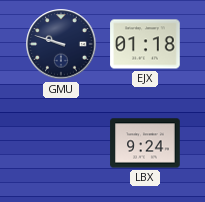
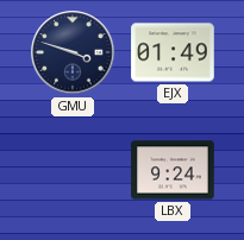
GMU: 9:48 -> 3:48
EJX: 01:18 -> 01:49
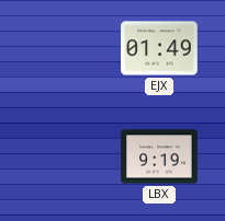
GMU: 3:48 -> none
LBX: 9:24 -> 9:19
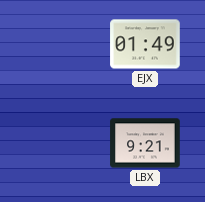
LBX: 9:19 -> 9:21
